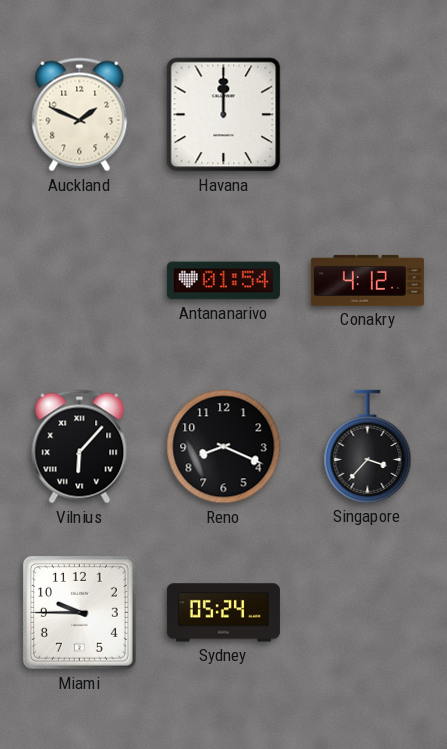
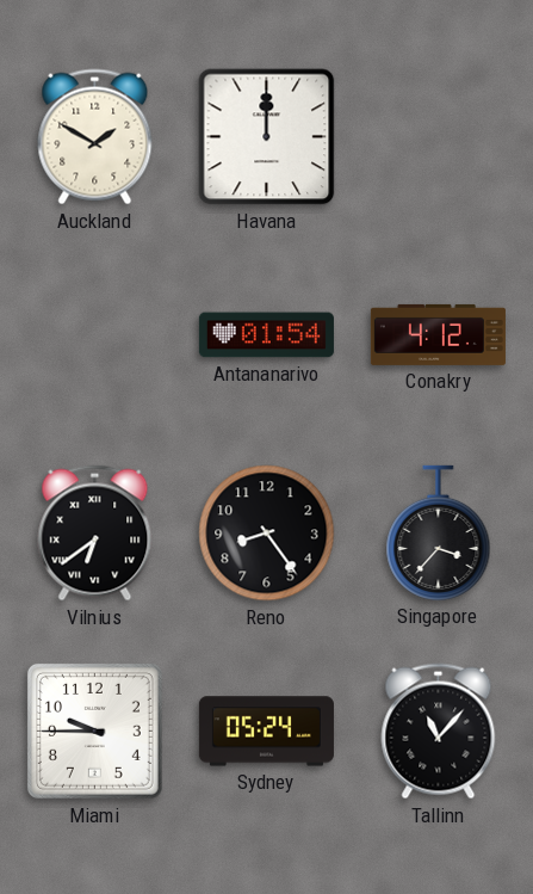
Auckland: 1:49 -> 1:50
Vilnius: 6:07 -> 6:39
Reno: 8:19 -> 8:24
Tallinn: none -> 11:07
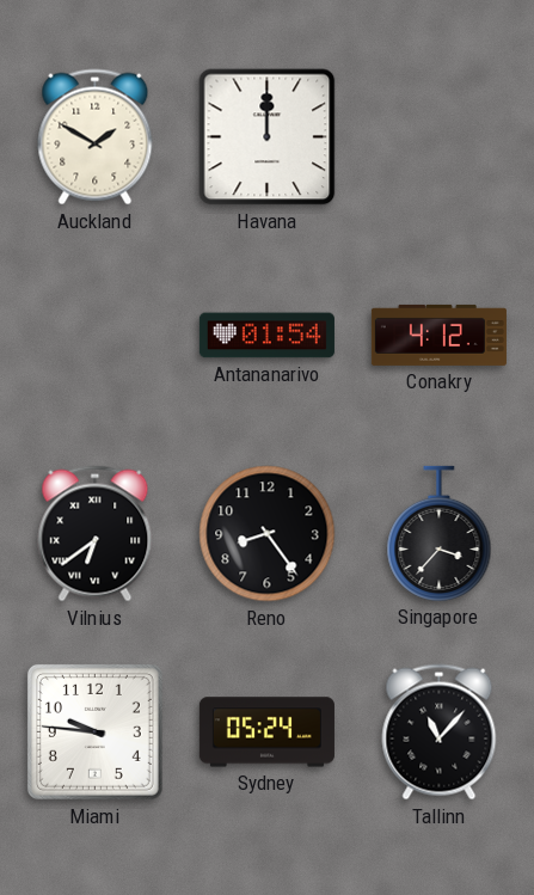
Miami: 9:45 -> 9:46
